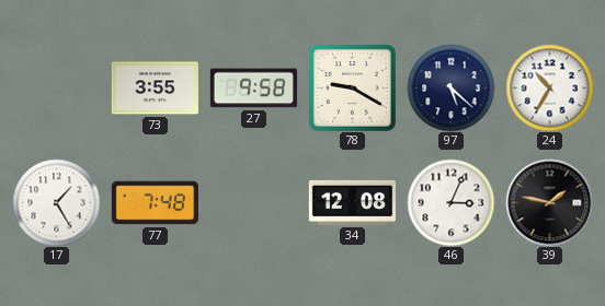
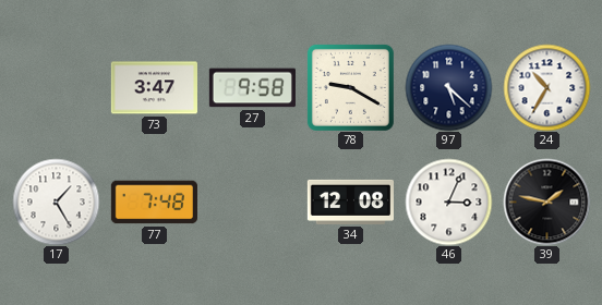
73: 3:55 -> 3:47
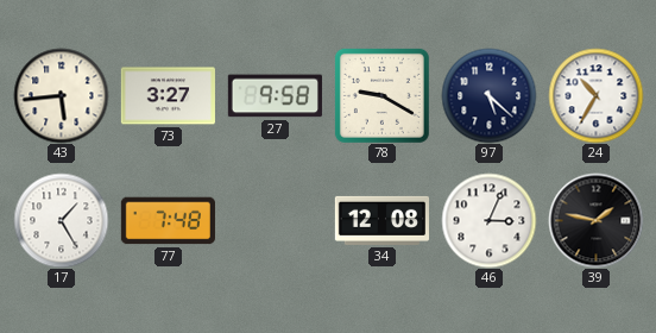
43: none -> 5:44
73: 3:47 -> 3:27
